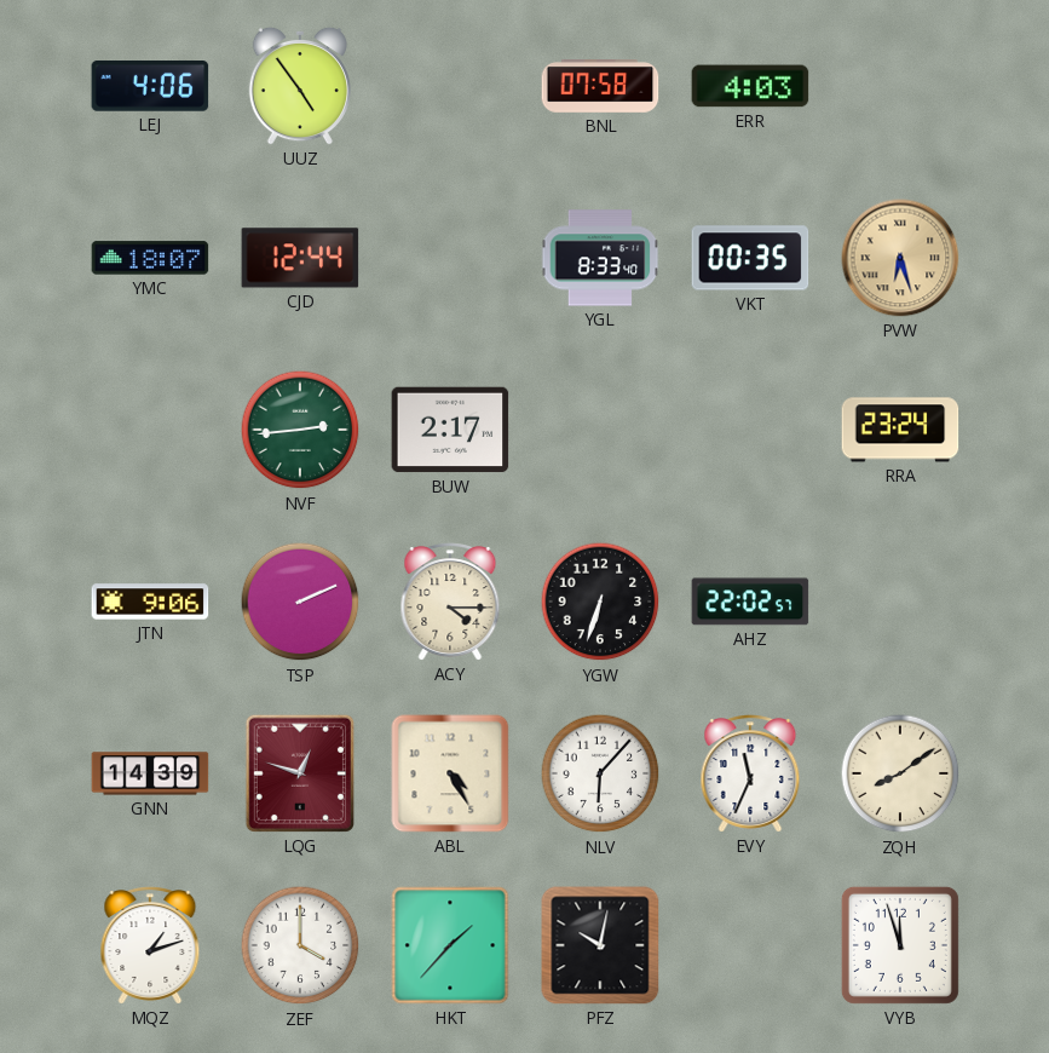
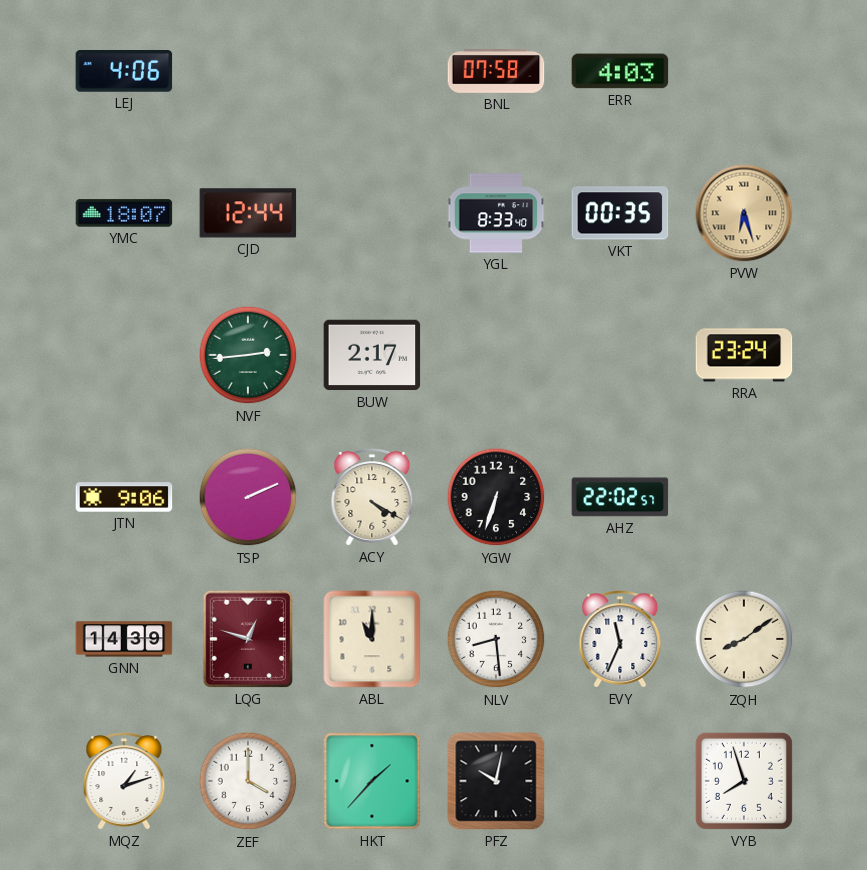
UUZ: 4:54 -> none
ACY: 4:15 -> 4:20
ABL: 4:25 -> 11:00
NLV: 6:07 -> 8:29
VYB: 11:57 -> 7:57
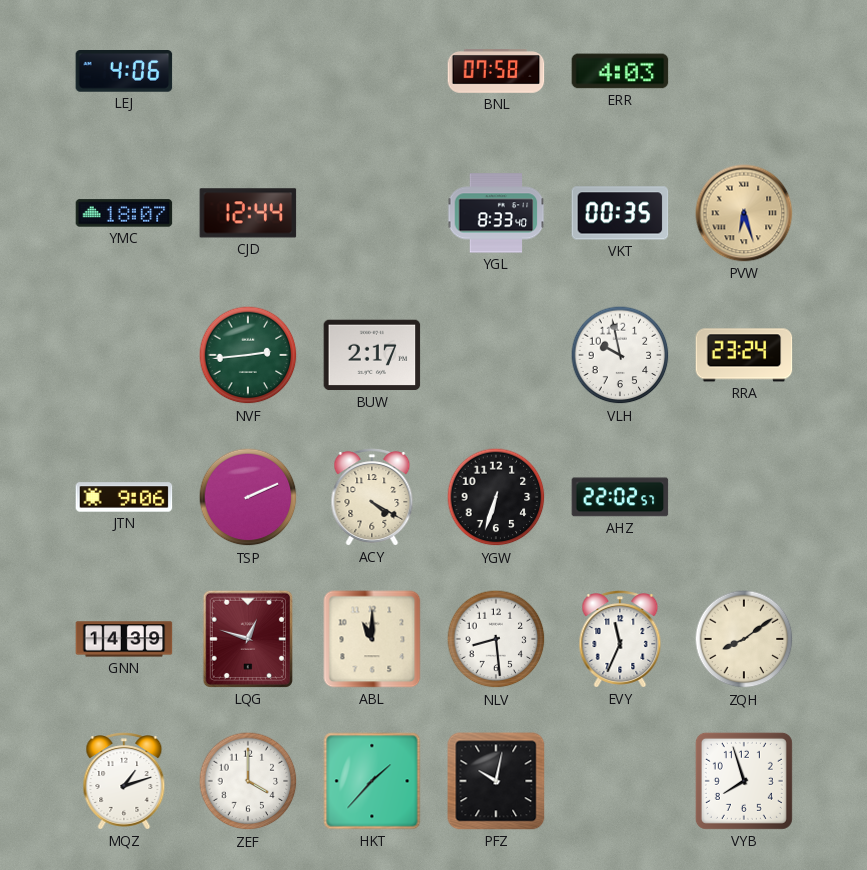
VLH: none -> 9:58
